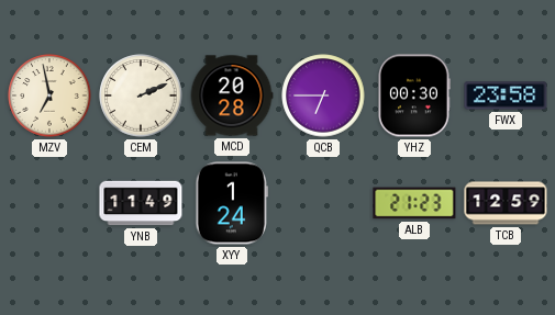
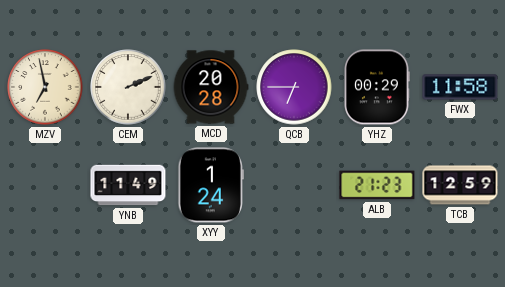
YHZ: 00:30 -> 00:29
FWX: 23:58 -> 11:58
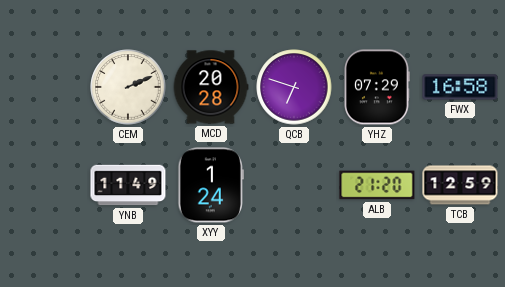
MZV: 6:58 -> none
QCB: 6:45 -> 6:48
YHZ: 00:29 -> 07:29
FWX: 11:58 -> 16:58
ALB: 21:23 -> 21:20
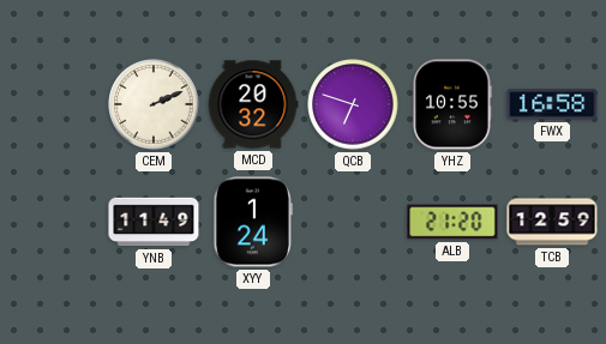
MCD: 20:28 -> 20:32
YHZ: 07:29 -> 10:55
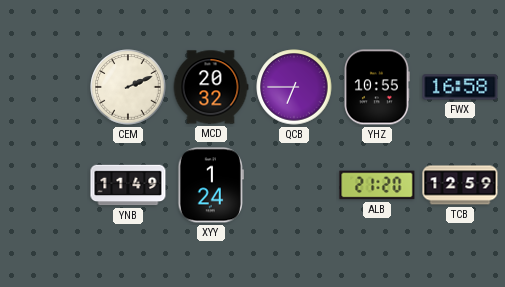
QCB: 6:48 -> 6:45
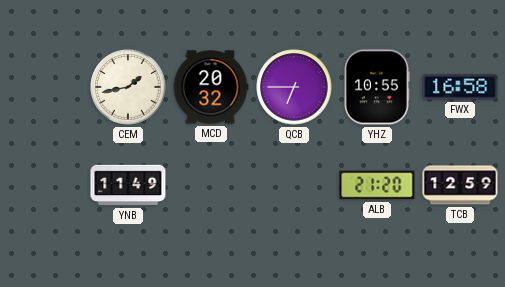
CEM: 2:11 -> 1:43
XYY: 1:24 -> none
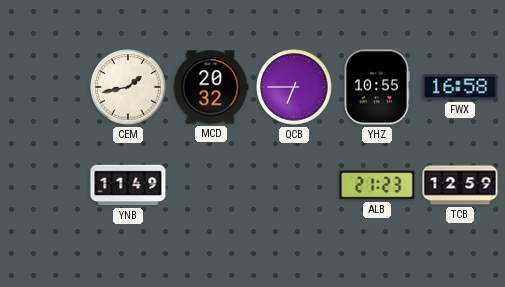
ALB: 21:20 -> 21:23
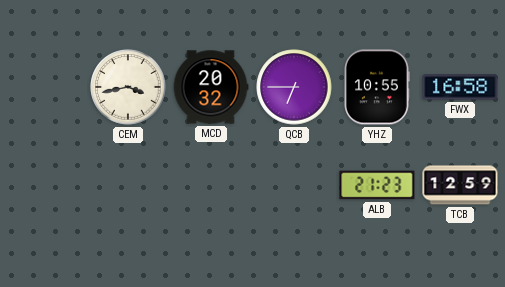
CEM: 1:43 -> 3:43
YNB: 11:49 -> none
